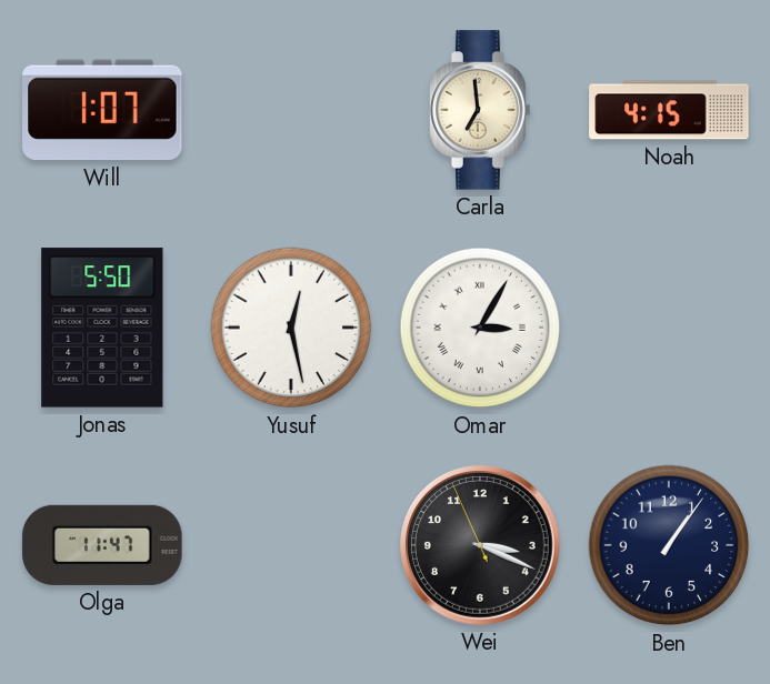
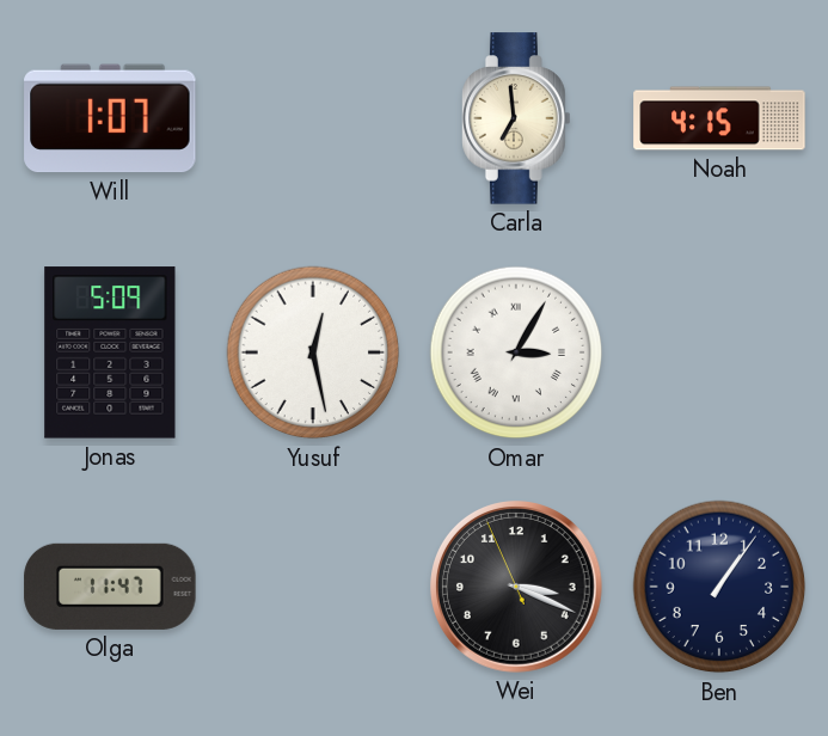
Jonas: 5:50 -> 5:09
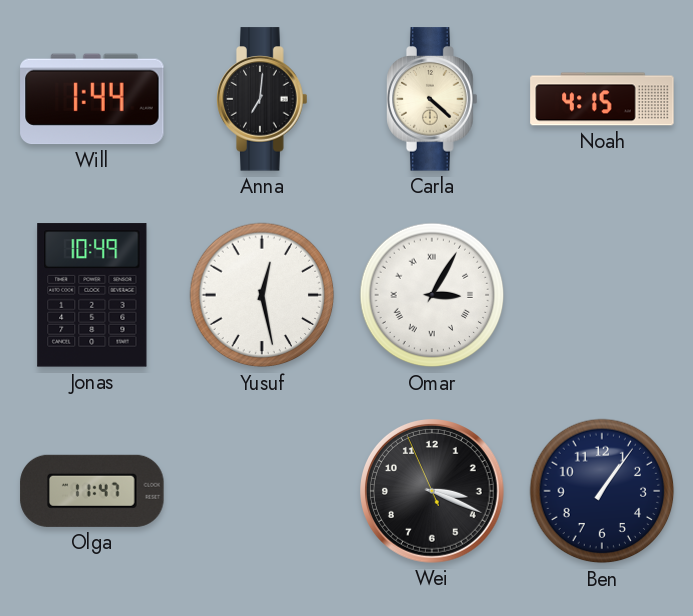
Will: 1:07 -> 1:44
Anna: none -> 7:01
Carla: 6:59 -> 4:22
Jonas: 5:09 -> 10:49
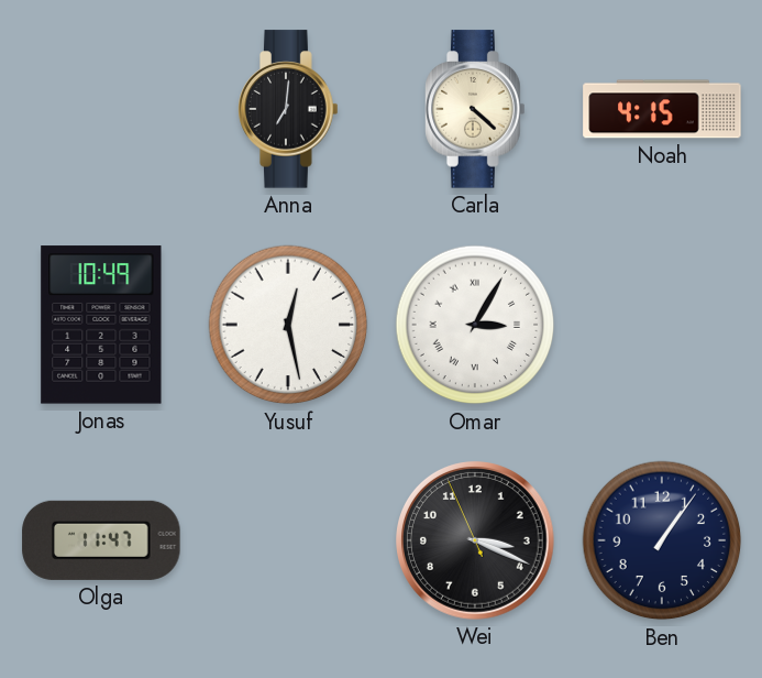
Will: 1:44 -> none
